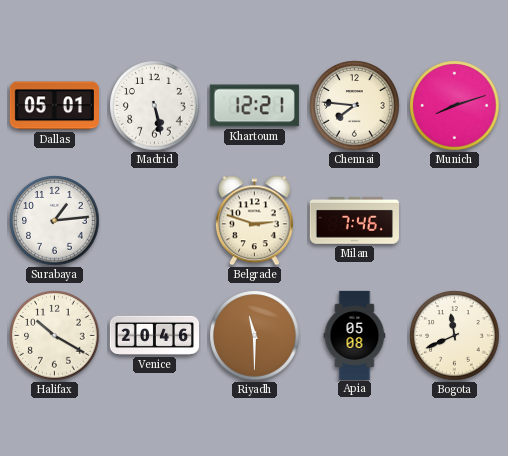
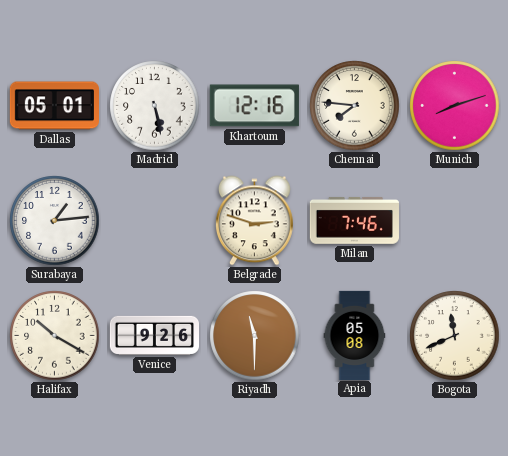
Khartoum: 12:21 -> 12:16
Venice: 20:46 -> 9:26
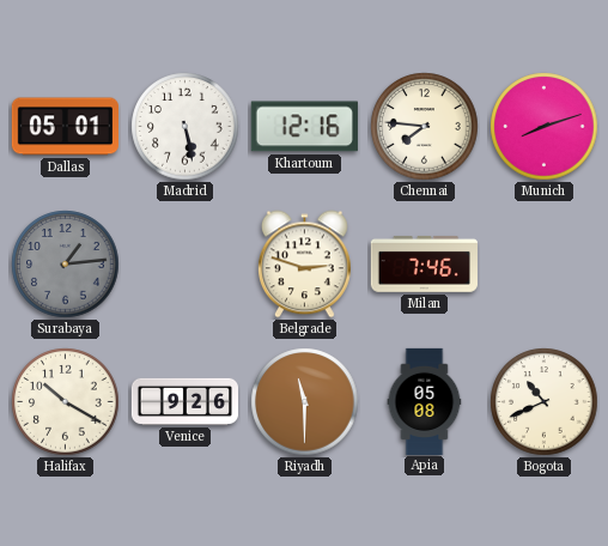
Surabaya dial: white -> grey
Bogota: 11:41 -> 10:41
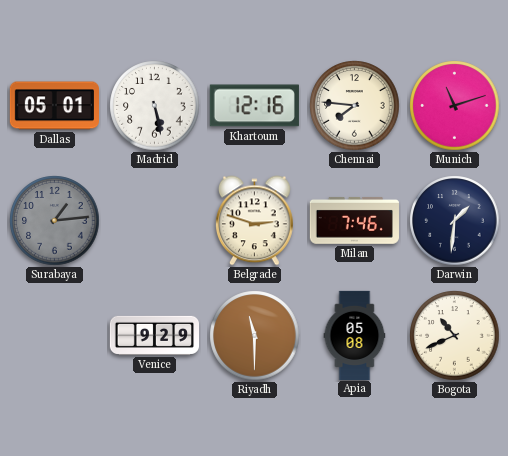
Munich: 8:12 -> 11:12
Darwin: none -> 1:31
Halifax: 10:20 -> none
Venice: 9:26 -> 9:29
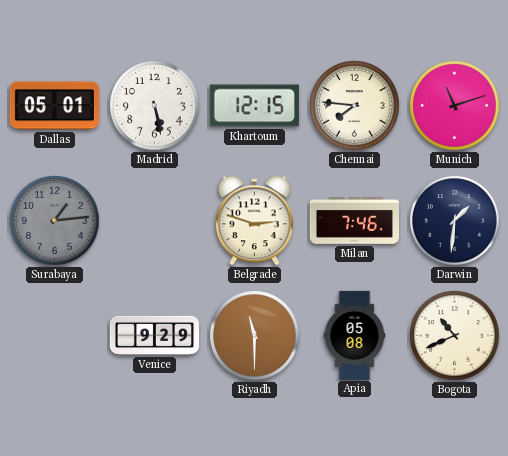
Khartoum: 12:16 -> 12:15
